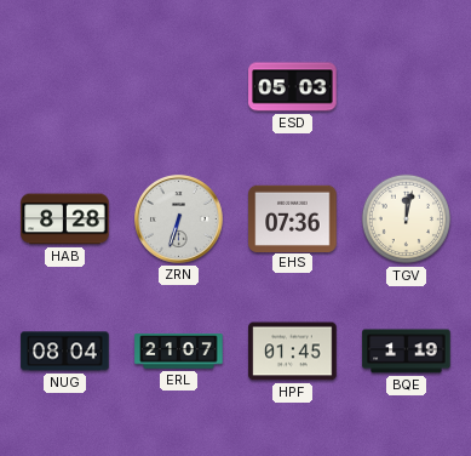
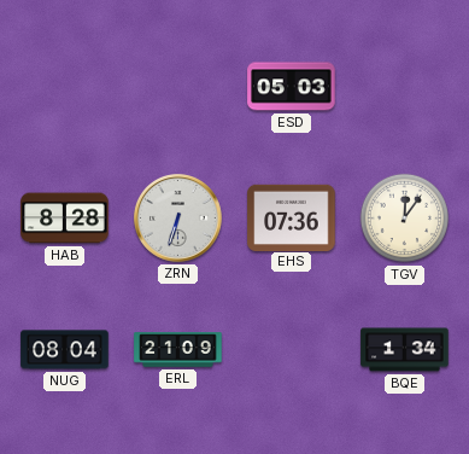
TGV: 12:02 -> 12:06
ERL: 21:07 -> 21:09
HPF: 01:45 -> none
BQE: 1:19 -> 1:34
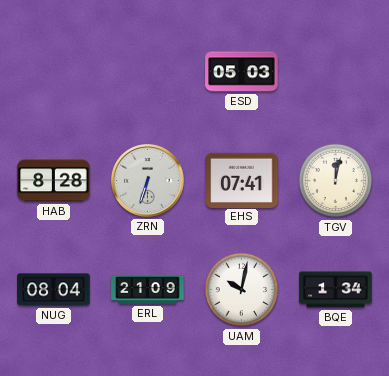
EHS: 07:36 -> 07:41
TGV: 12:06 -> 12:02
UAM: none -> 10:02
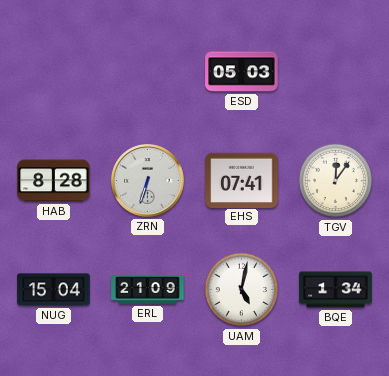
TGV: 12:02 -> 12:06
NUG: 08:04 -> 15:04
UAM: 10:02 -> 5:02
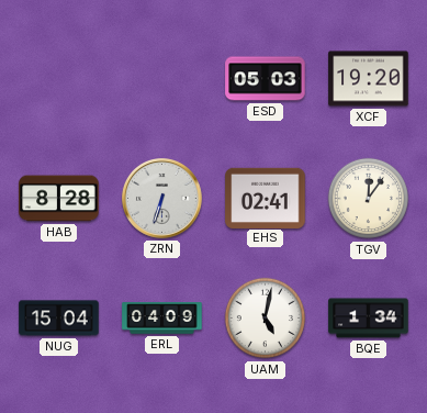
XCF: none -> 19:20
EHS: 07:41 -> 02:41
ERL: 21:09 -> 04:09
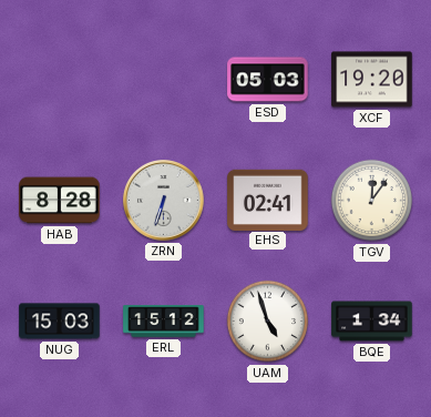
NUG: 15:04 -> 15:03
ERL: 04:09 -> 15:12
UAM: 5:02 -> 4:57
